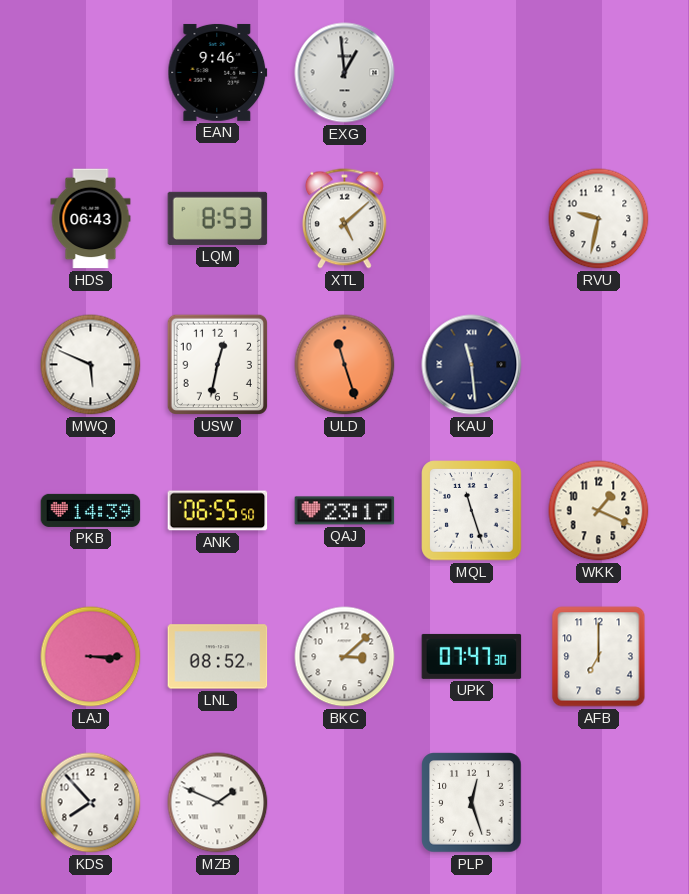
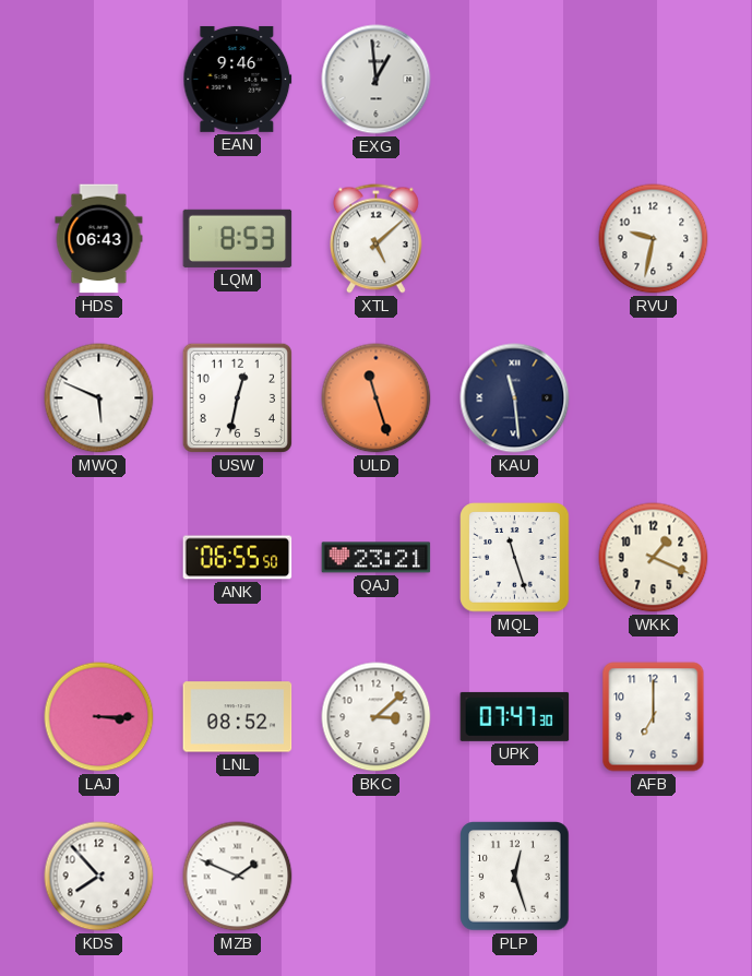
PKB: 14:39 -> none
QAJ: 23:17 -> 23:21
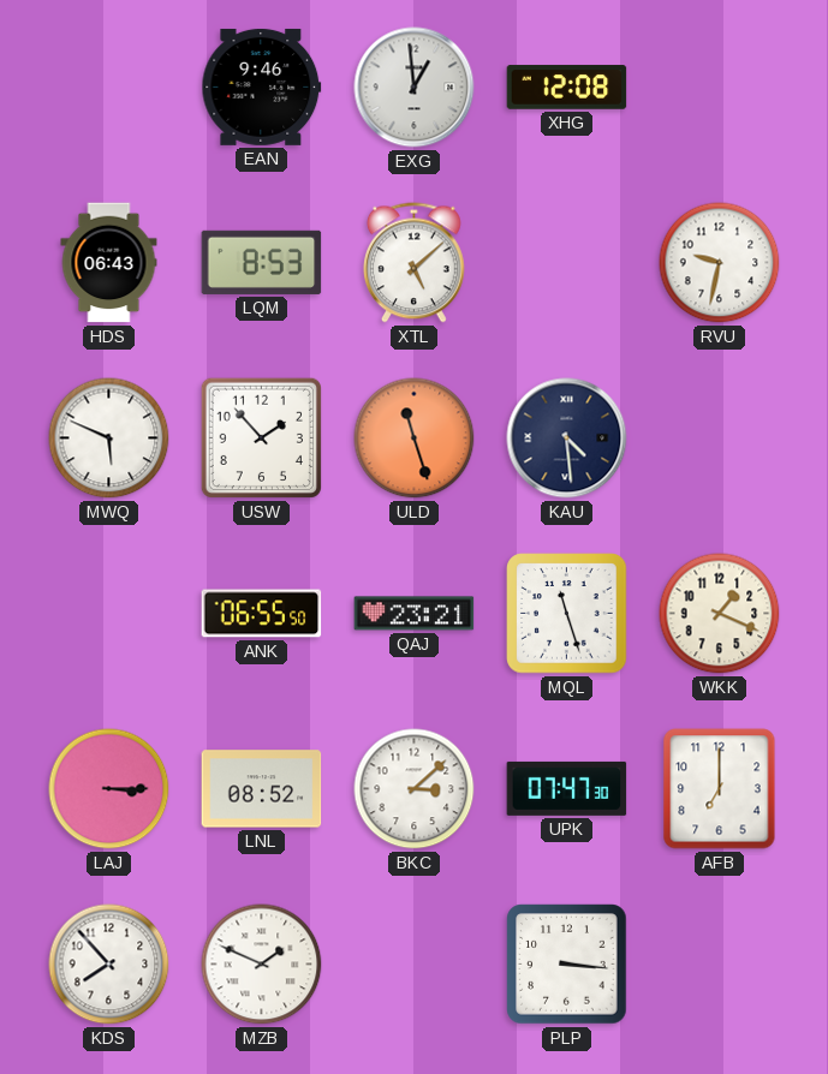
XHG: none -> 12:08
USW: 12:32 -> 1:53
KAU: 11:29 -> 4:29
PLP: 12:27 -> 3:16
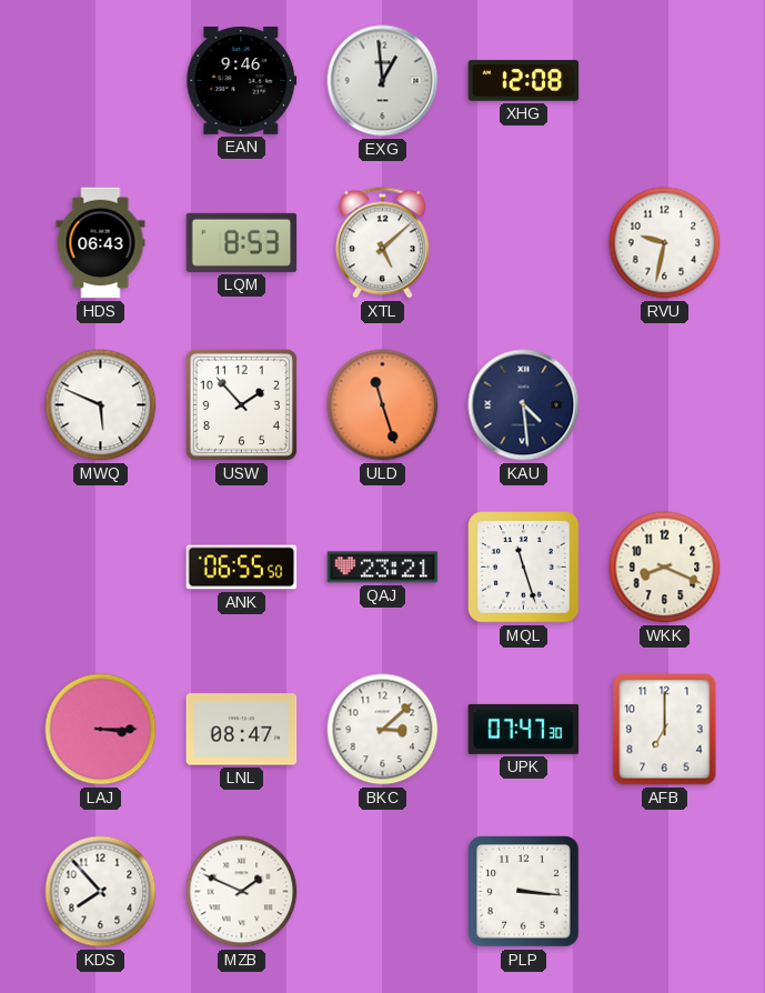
WKK: 1:19 -> 8:19
LNL: 08:52 -> 08:47
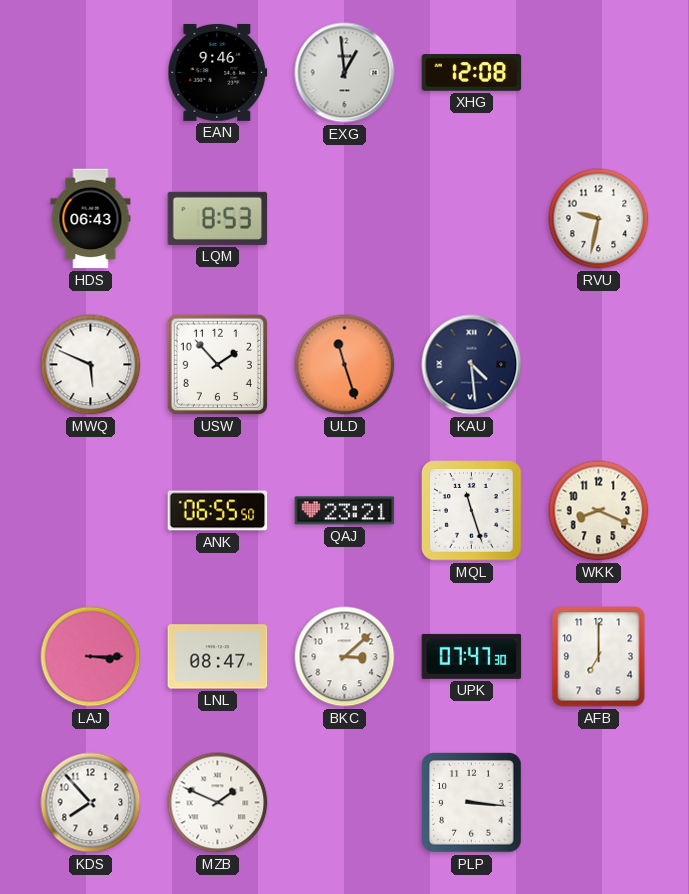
XTL: 5:08 -> none
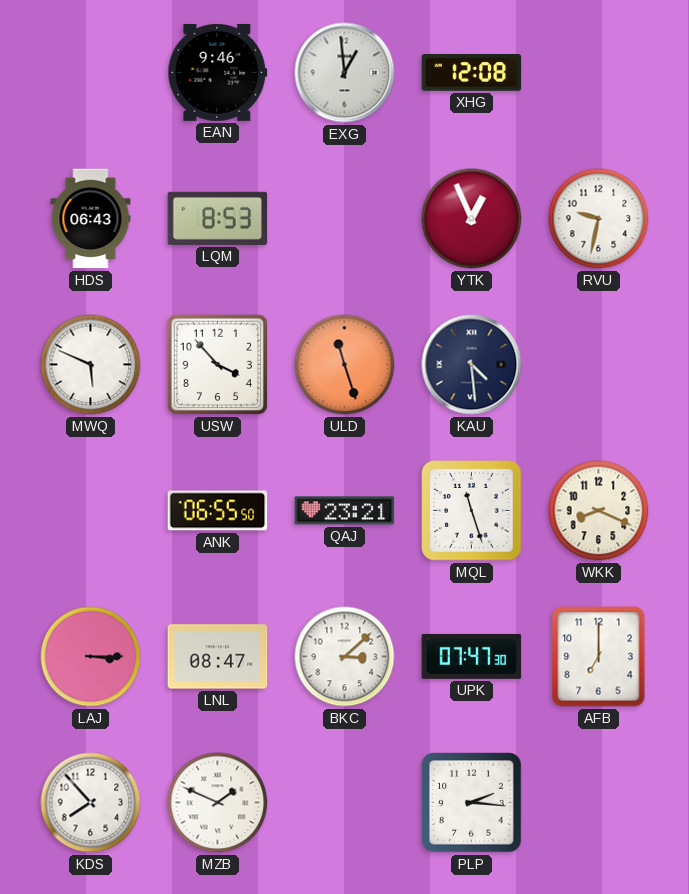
YTK: none -> 12:56
USW: 1:53 -> 3:53
PLP: 3:16 -> 2:16
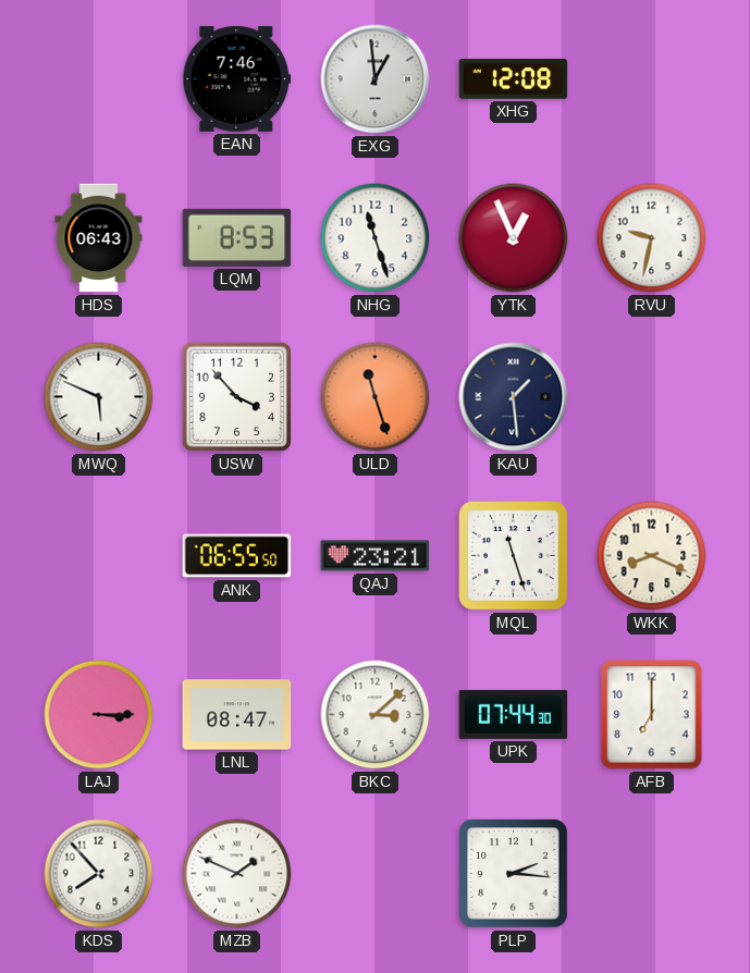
EAN: 9:46 -> 7:46
NHG: none -> 11:27
KAU: 4:29 -> 1:29
UPK: 07:47 -> 07:44
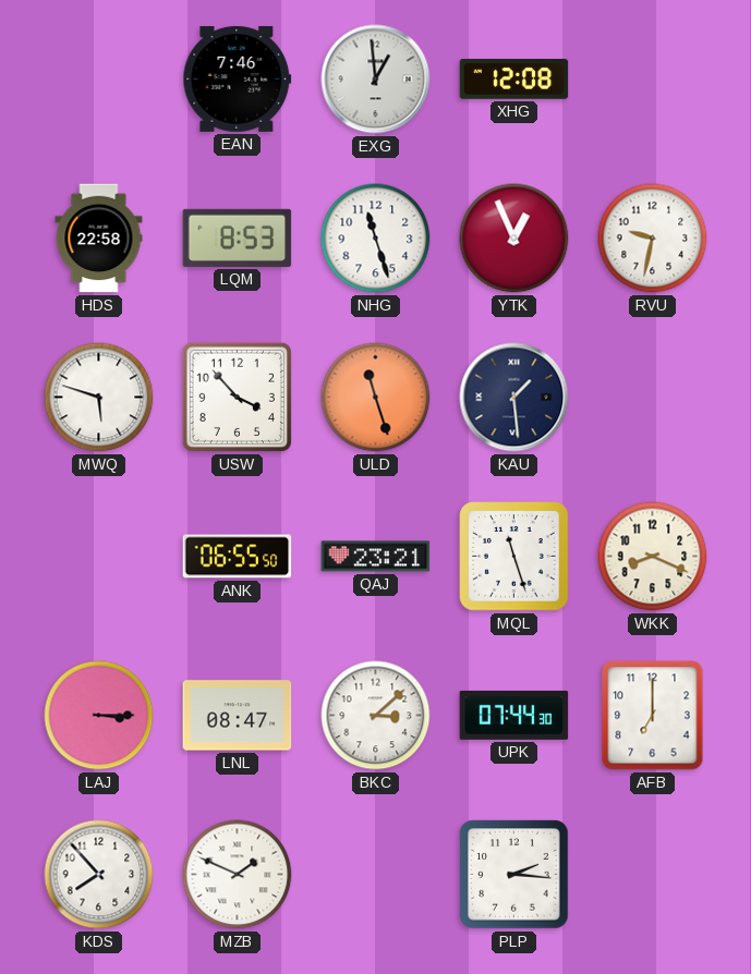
HDS: 06:43 -> 22:58
MWQ: 5:49 -> 5:48
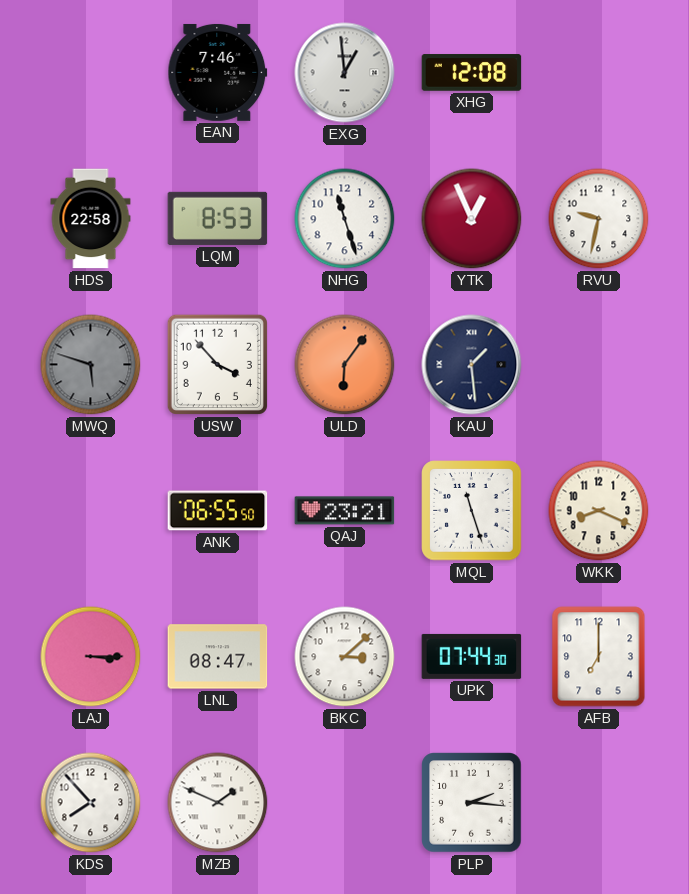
MWQ dial: white -> grey
ULD: 11:27 -> 6:06
